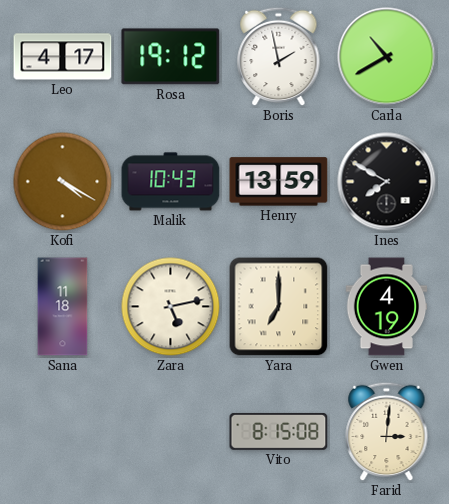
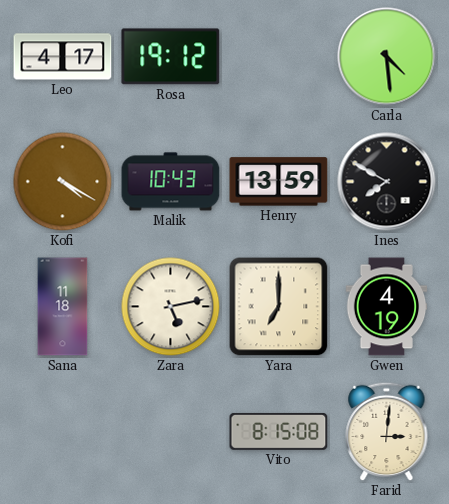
Boris: 1:58 -> none
Carla: 10:40 -> 4:29
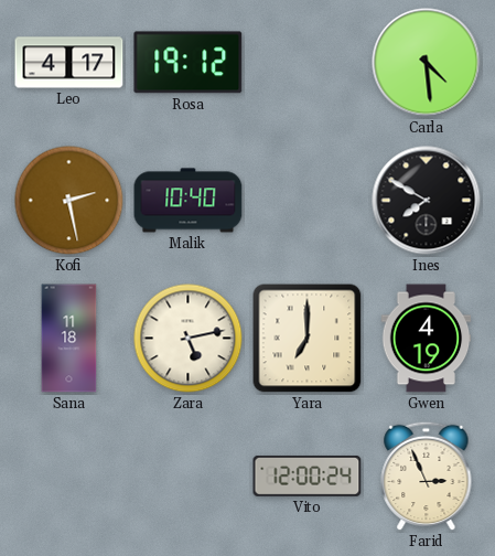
Kofi: 4:20 -> 2:28
Malik: 10:43 -> 10:40
Henry: 13:59 -> none
Vito: 8:15 -> 12:00
Farid: 3:01 -> 2:56
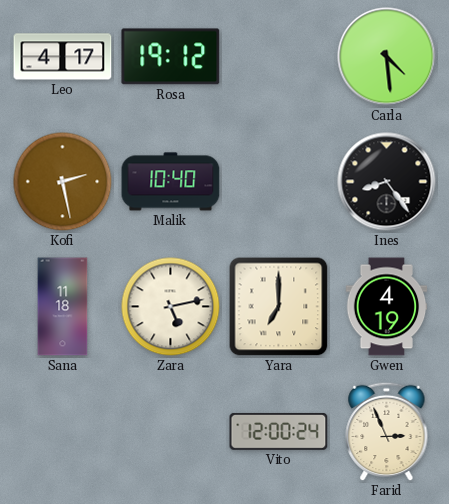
Ines: 7:50 -> 8:24
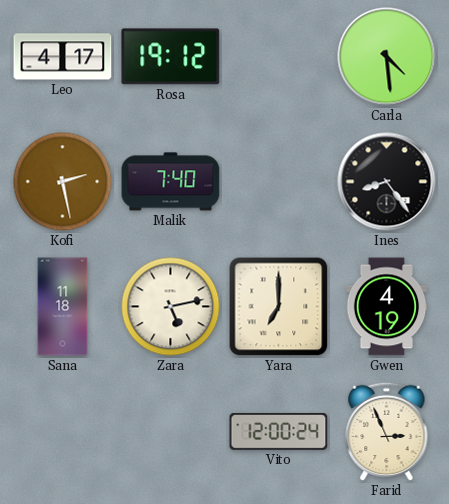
Malik: 10:40 -> 7:40
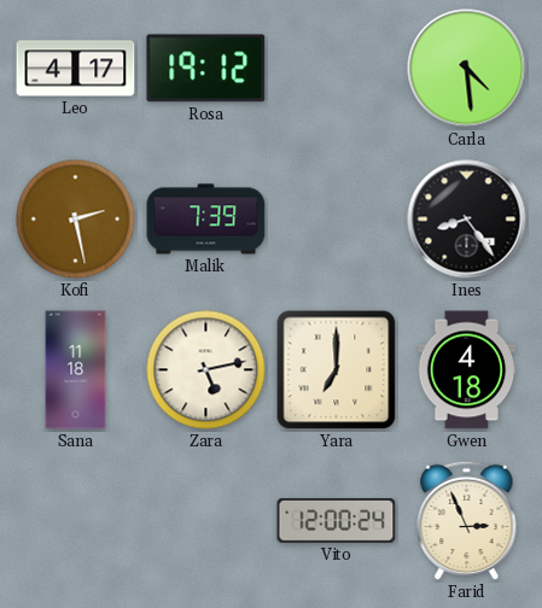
Malik: 7:40 -> 7:39
Gwen: 4:19 -> 4:18
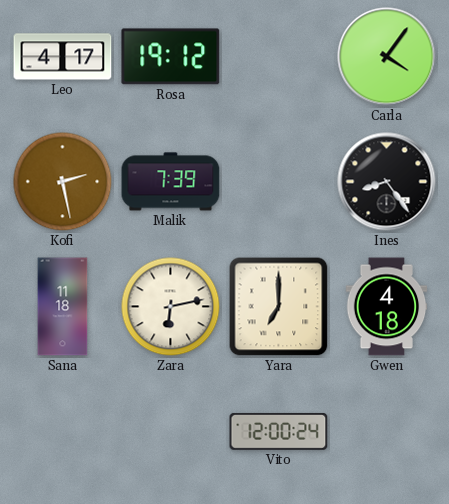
Carla: 4:29 -> 4:06
Zara: 5:13 -> 6:13
Farid: 2:56 -> none
